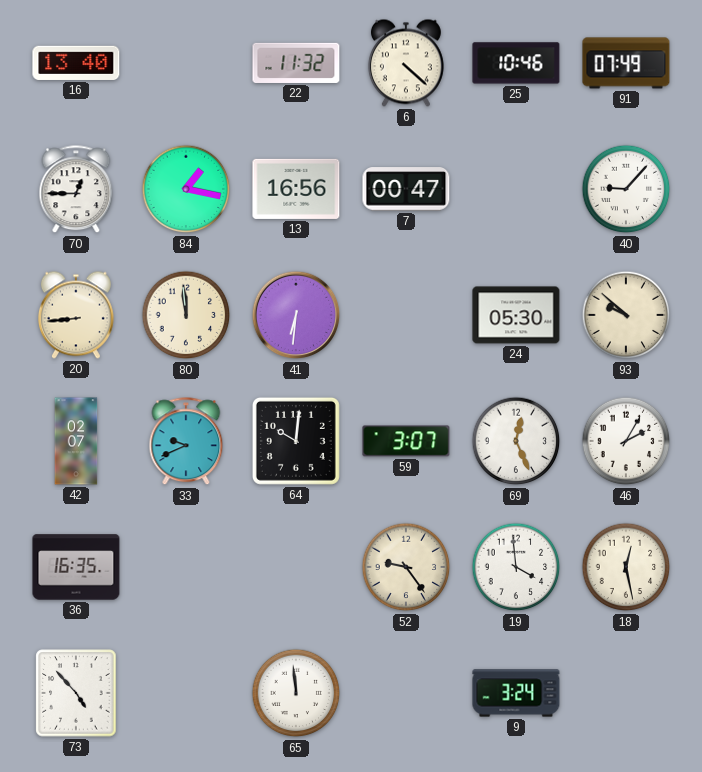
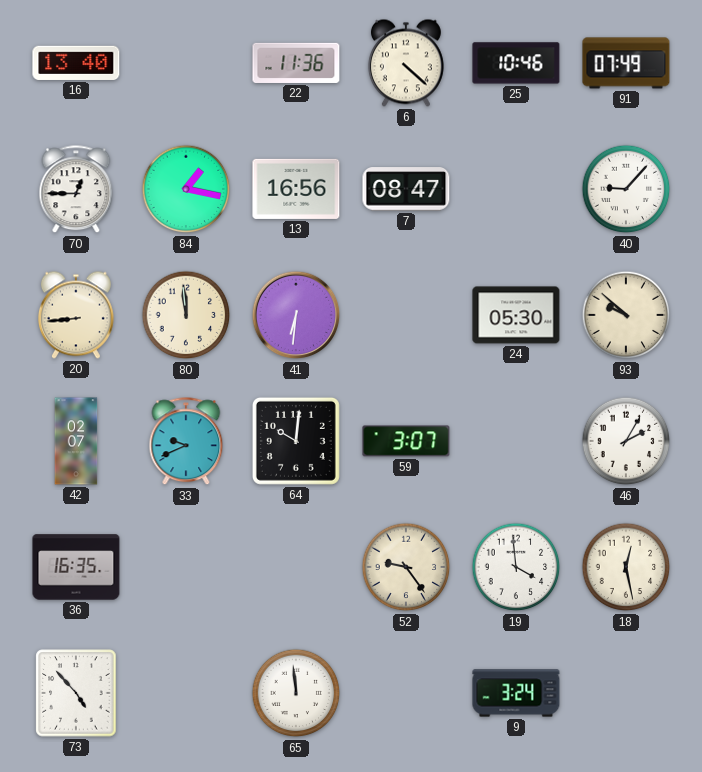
22: 11:32 -> 11:36
7: 00:47 -> 08:47
69: 12:26 -> none
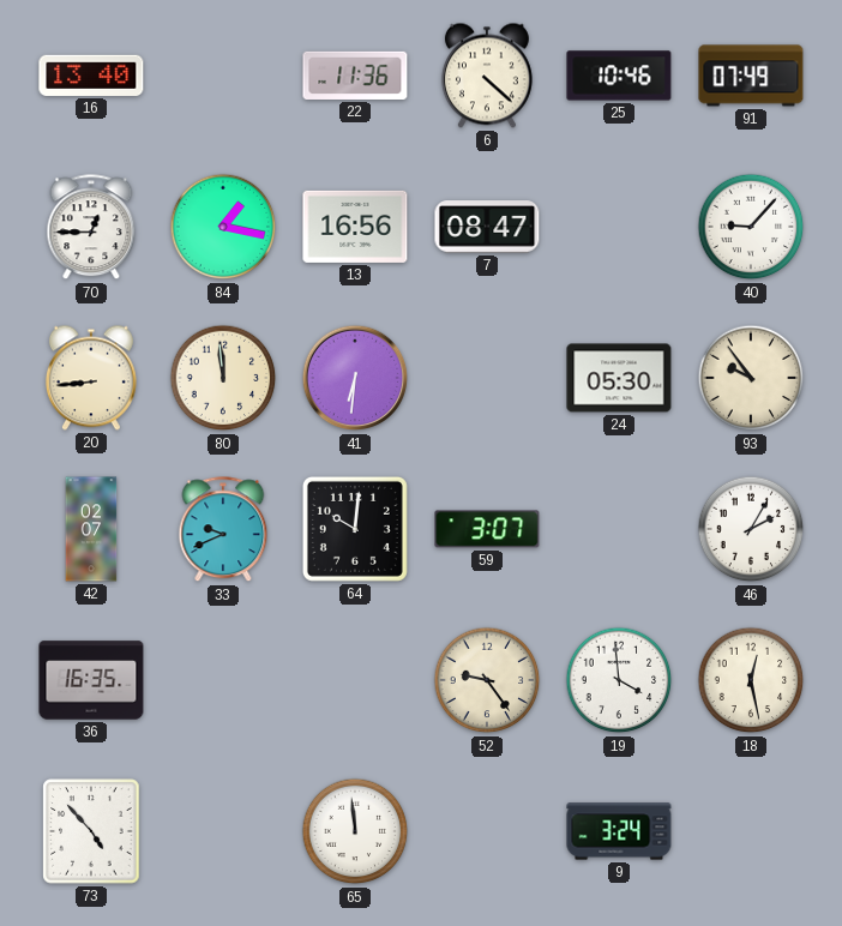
93: 9:52 -> 9:54
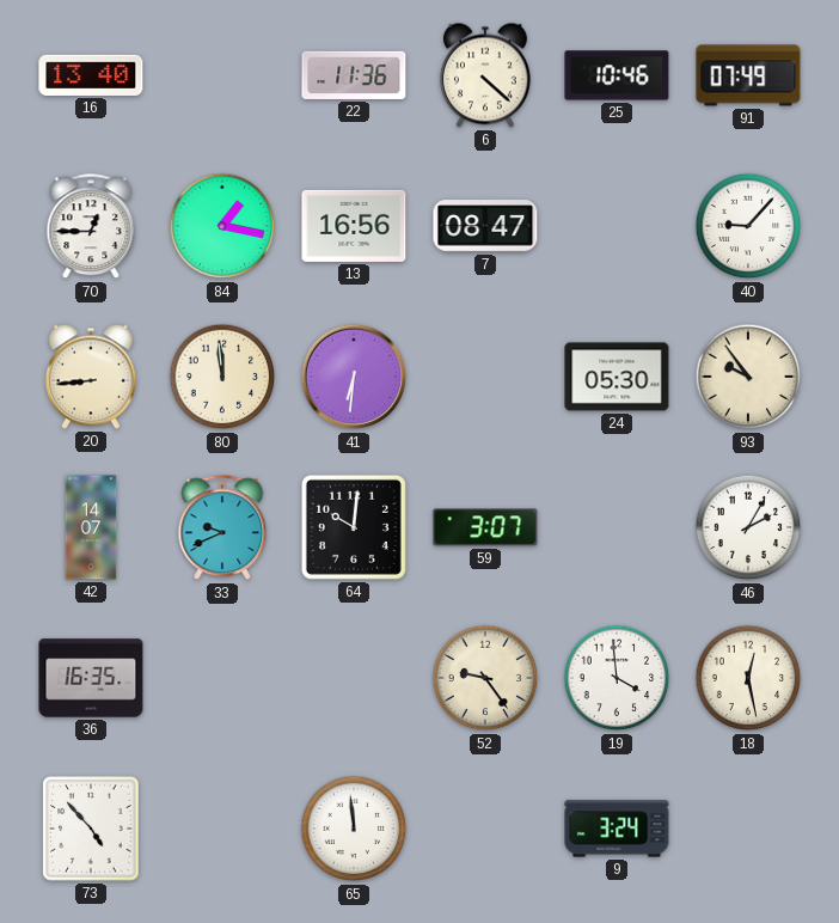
42: 02:07 -> 14:07
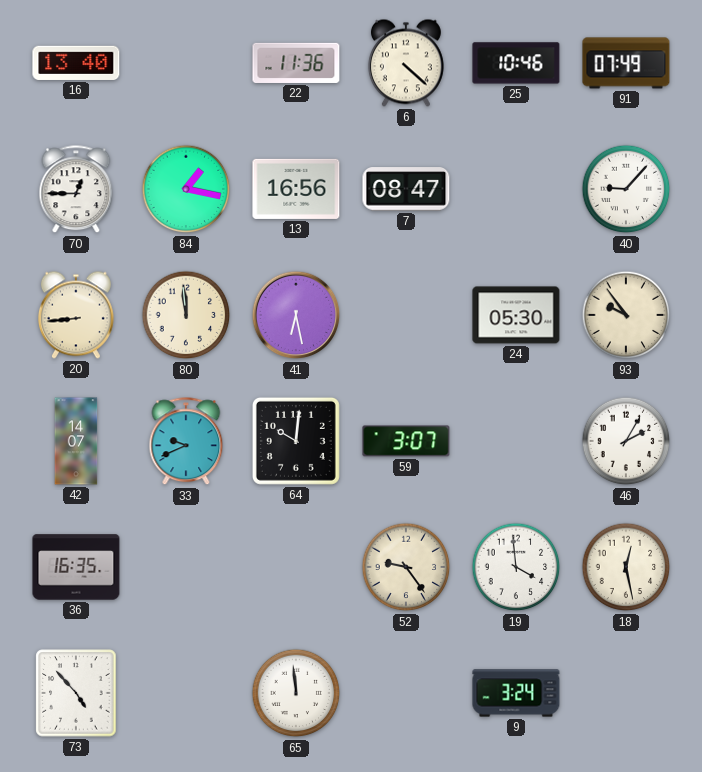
41: 6:31 -> 6:28
